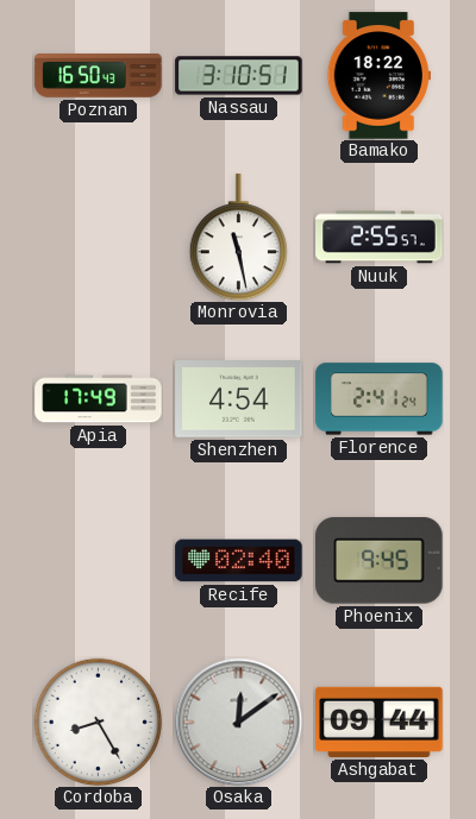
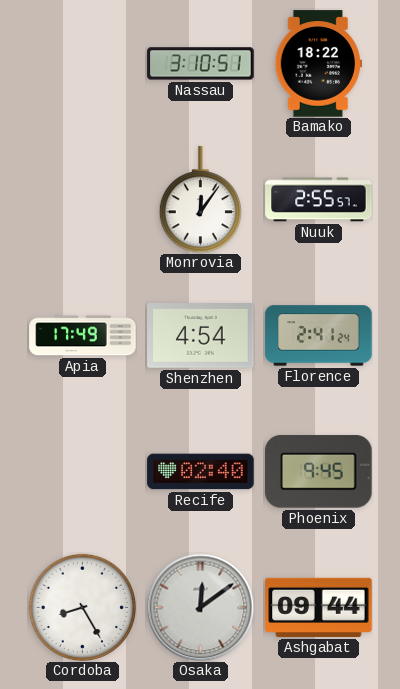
Poznan: 16:50 -> none
Monrovia: 11:28 -> 12:06
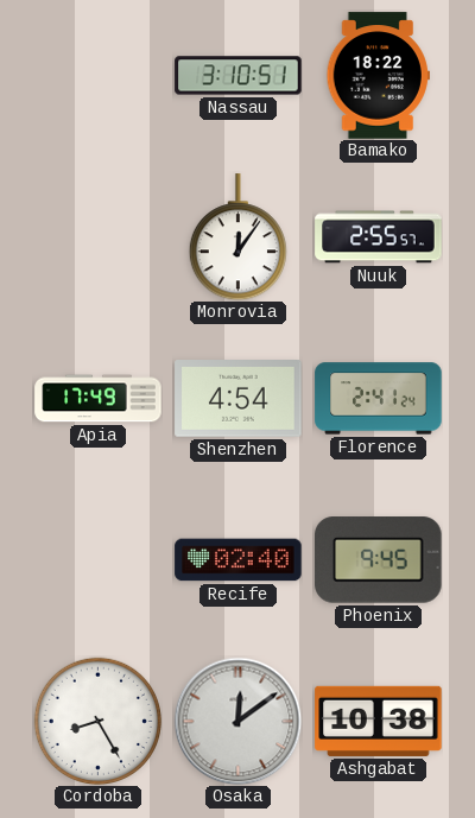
Ashgabat: 09:44 -> 10:38
